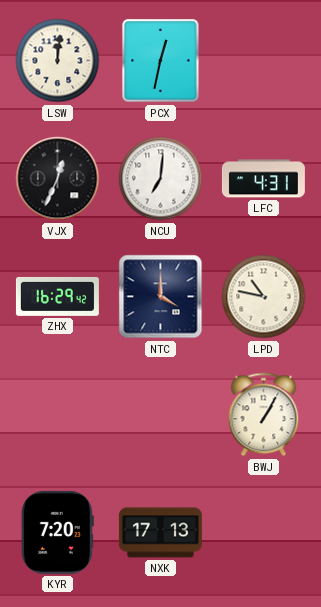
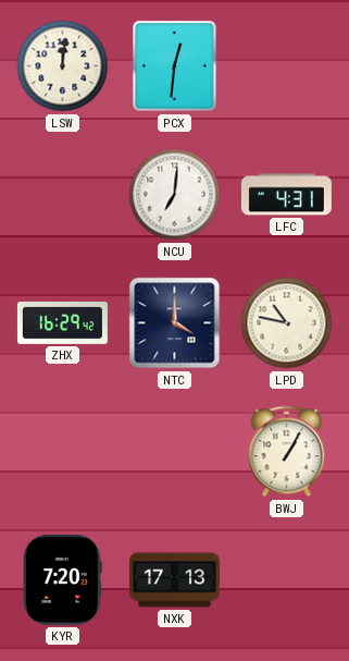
PCX: 12:32 -> 12:31
VJX: 12:34 -> none
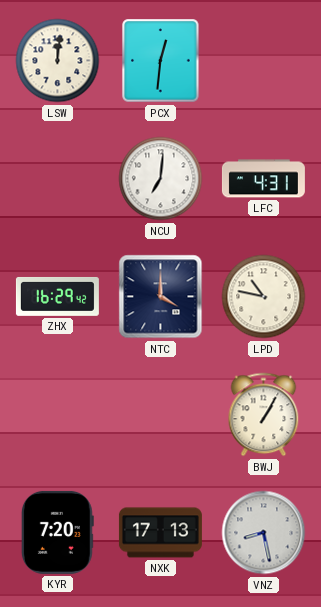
VNZ: none -> 8:28
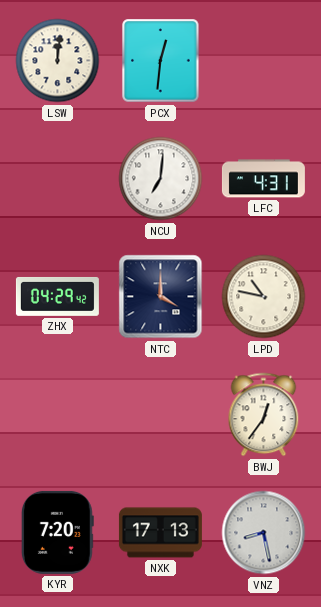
ZHX: 16:29 -> 04:29
BWJ: 1:05 -> 12:36
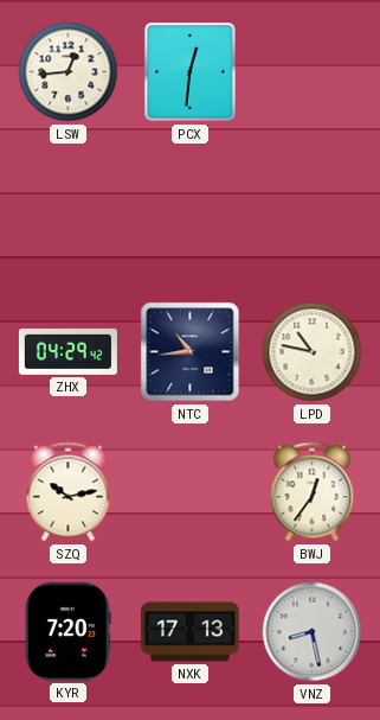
LSW: 12:01 -> 12:44
NCU: 7:01 -> none
LFC: 4:31 -> none
NTC: 4:00 -> 10:44
SZQ: none -> 10:13
